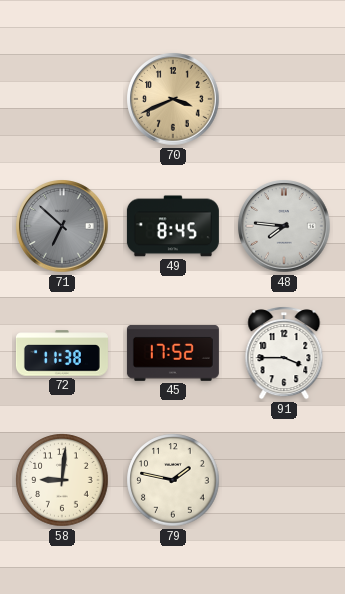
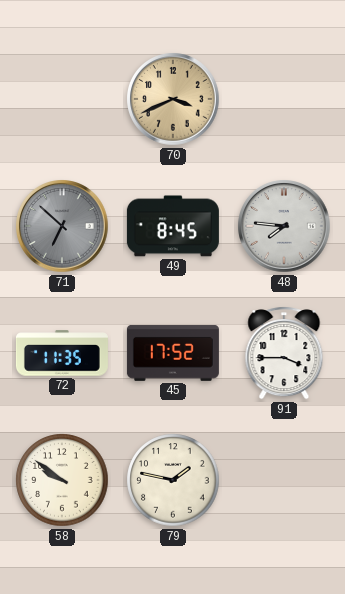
72: 11:38 -> 11:35
58: 9:01 -> 9:51
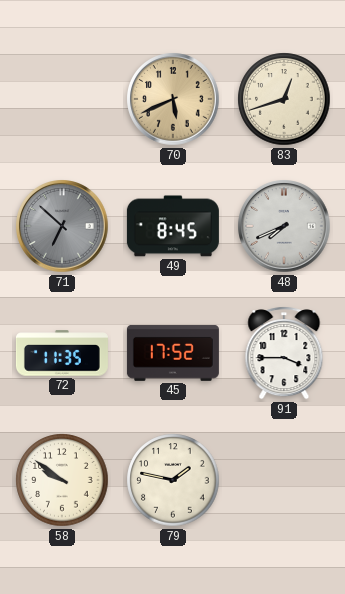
70: 3:41 -> 5:41
83: none -> 12:42
48: 7:46 -> 7:41
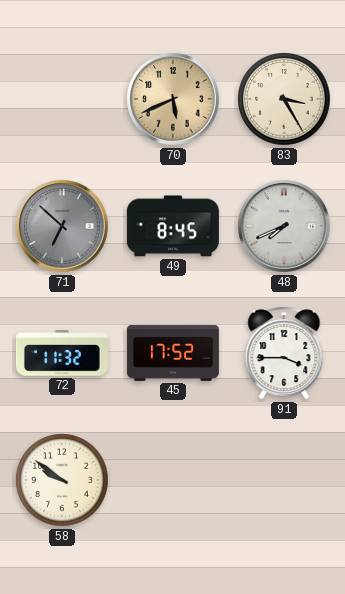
83: 12:42 -> 3:25
72: 11:35 -> 11:32
79: 1:47 -> none
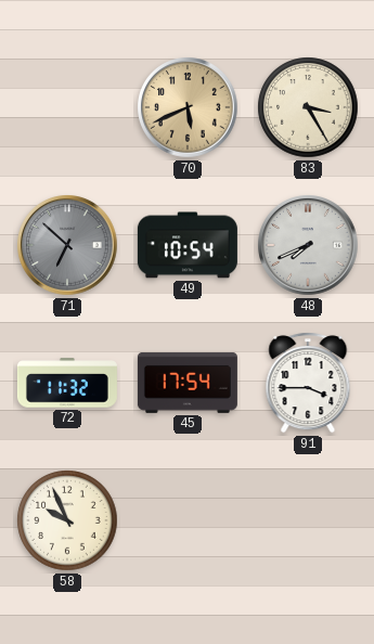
49: 8:45 -> 10:54
45: 17:52 -> 17:54
58: 9:51 -> 9:56
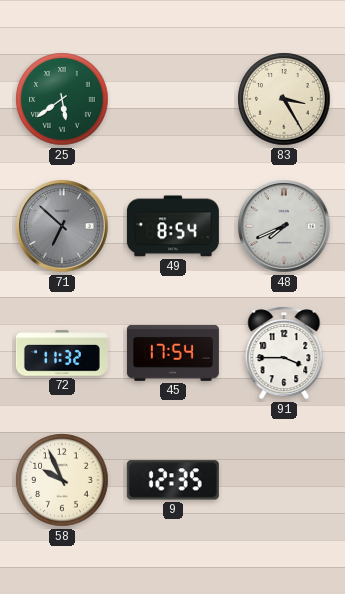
25: none -> 5:39
70: 5:41 -> none
49: 10:54 -> 8:54
9: none -> 12:35
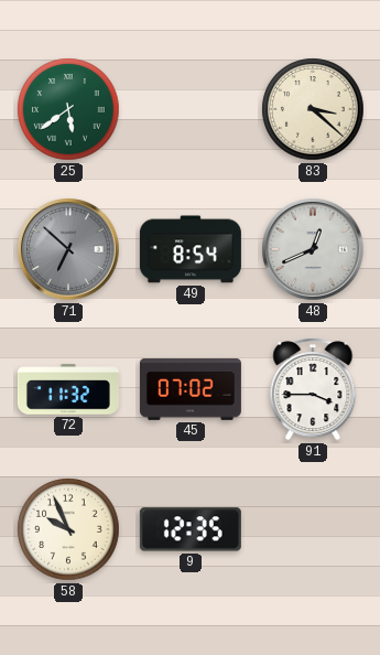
83: 3:25 -> 3:22
48: 7:41 -> 12:41
45: 17:54 -> 07:02
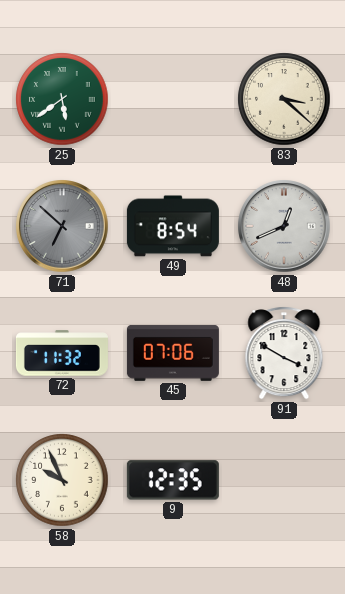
45: 07:02 -> 07:06
91: 3:45 -> 3:50
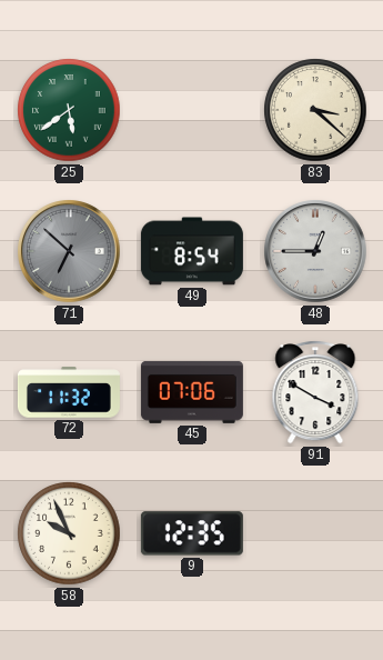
48: 12:41 -> 12:45
